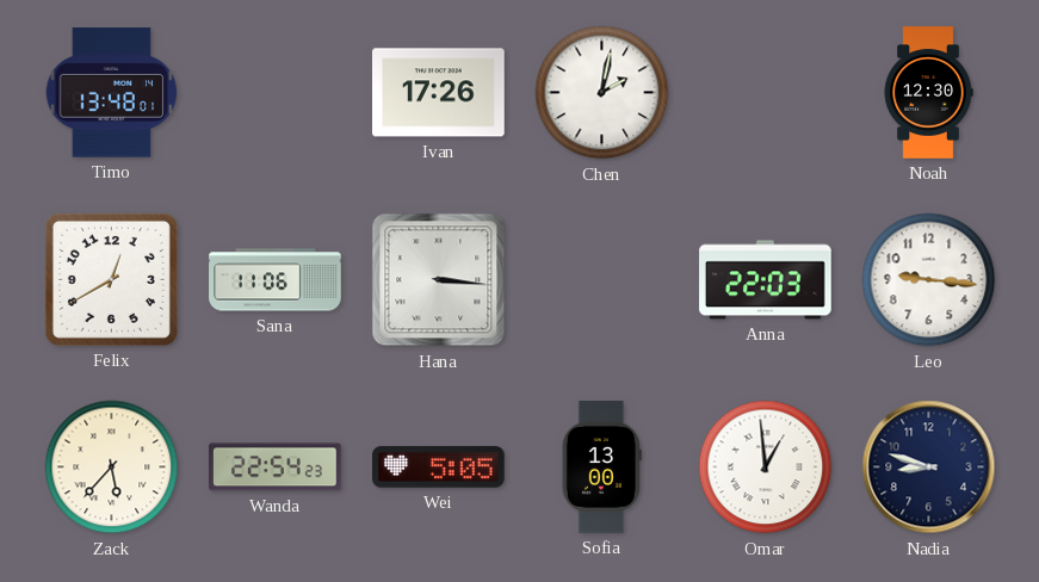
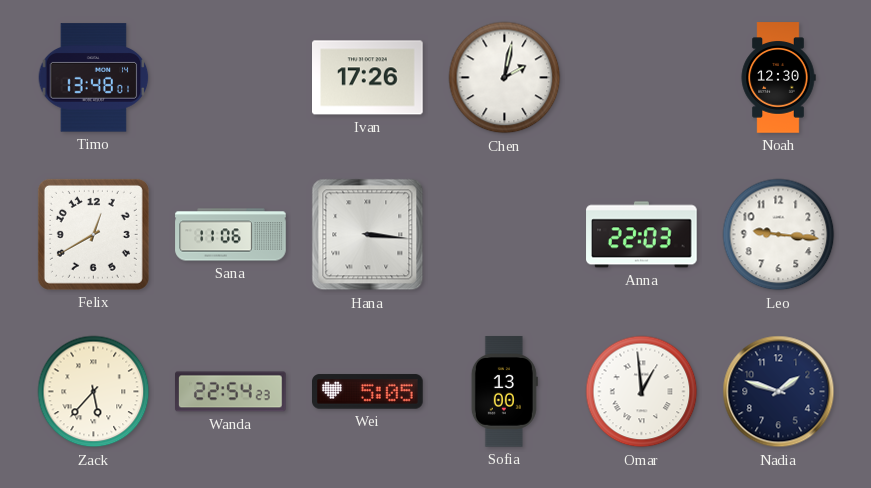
Nadia: 8:48 -> 1:48
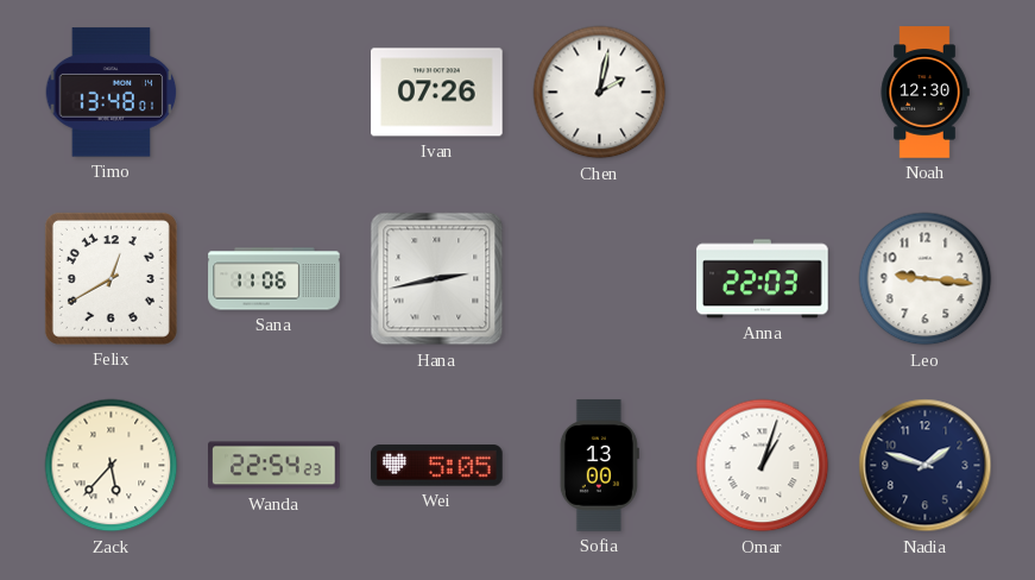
Ivan: 17:26 -> 07:26
Hana: 3:16 -> 2:43
Omar: 12:59 -> 1:03
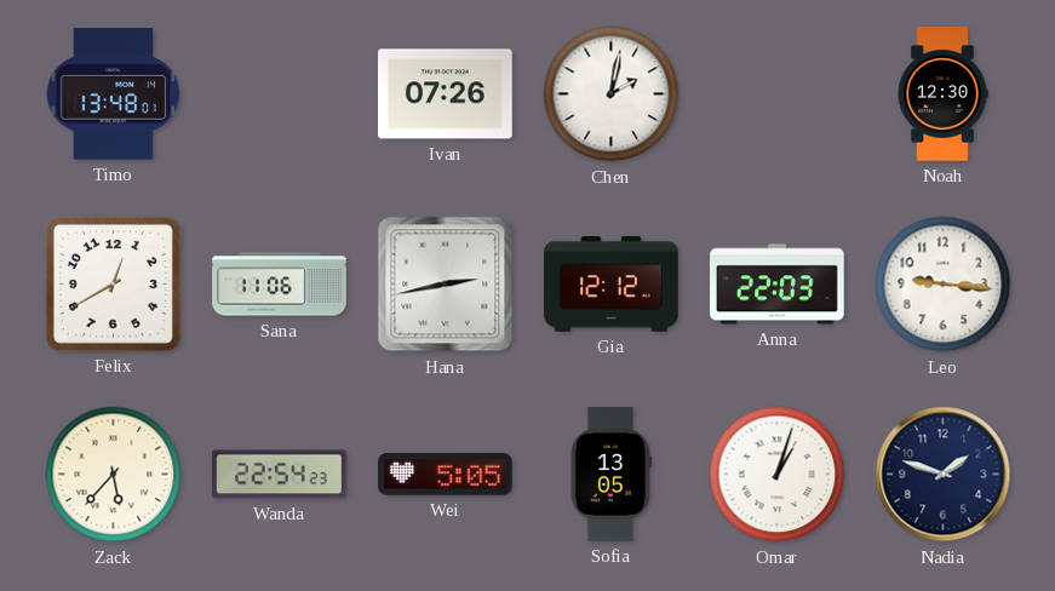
Gia: none -> 12:12
Sofia: 13:00 -> 13:05
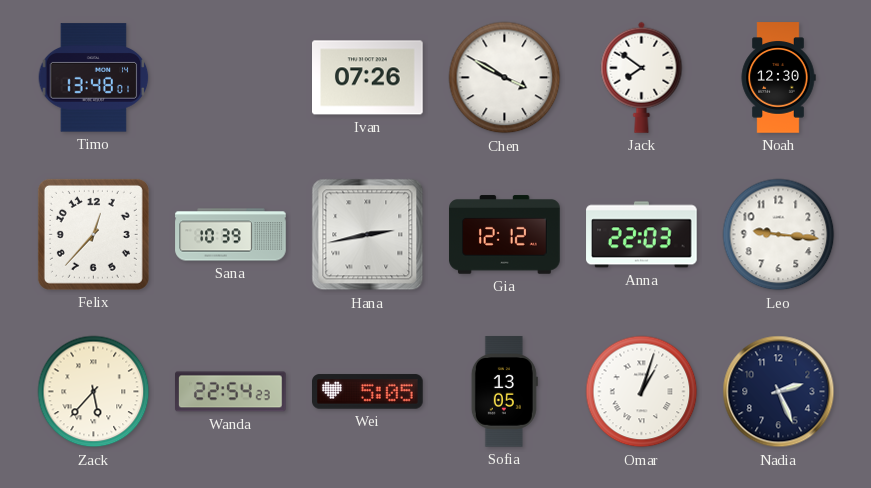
Chen: 2:02 -> 3:50
Jack: none -> 7:51
Felix: 12:40 -> 12:37
Sana: 11:06 -> 10:39
Nadia: 1:48 -> 2:26
